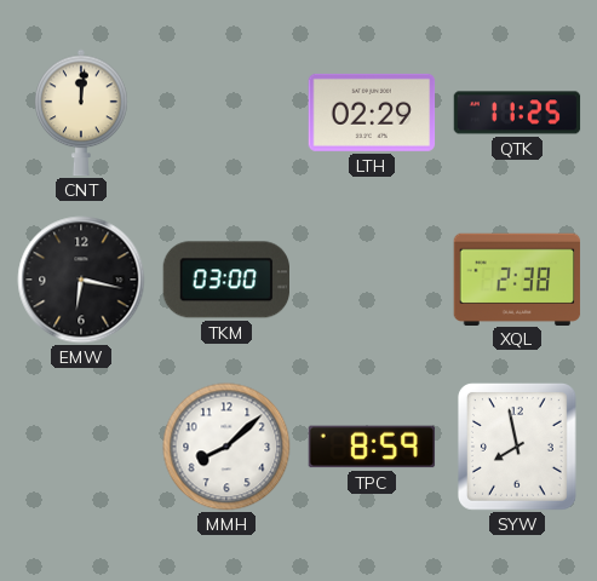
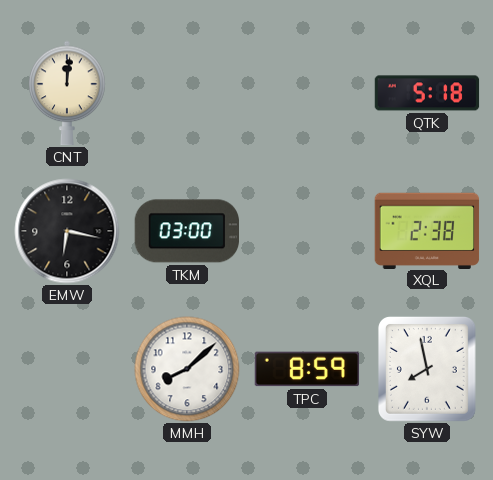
LTH: 02:29 -> none
QTK: 11:25 -> 5:18
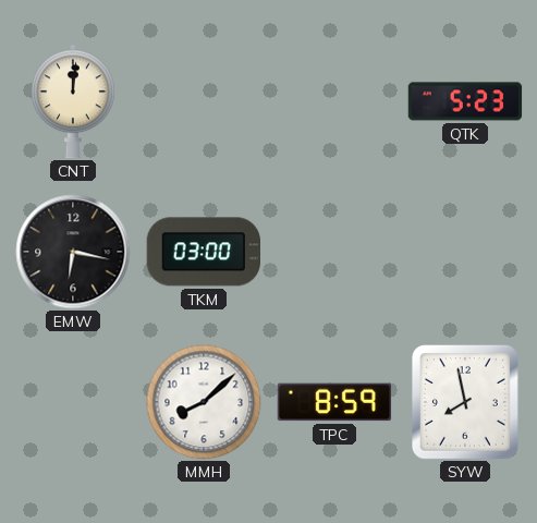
QTK: 5:18 -> 5:23
XQL: 2:38 -> none
